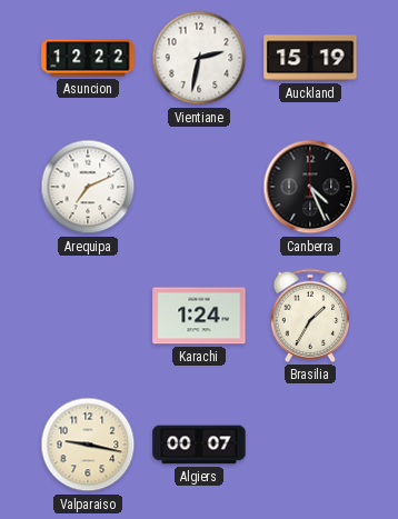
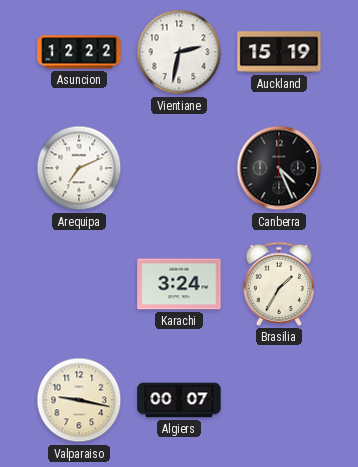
Karachi: 1:24 -> 3:24
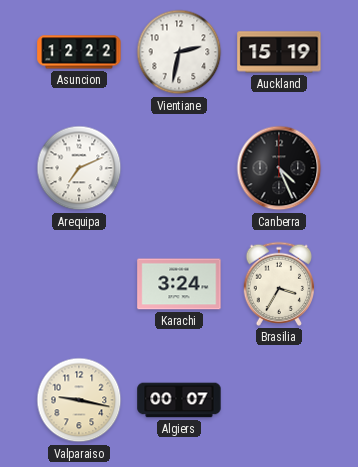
Brasilia: 1:35 -> 3:35
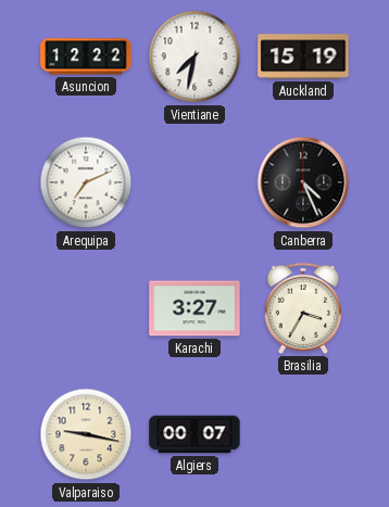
Vientiane: 2:32 -> 7:32
Karachi: 3:24 -> 3:27
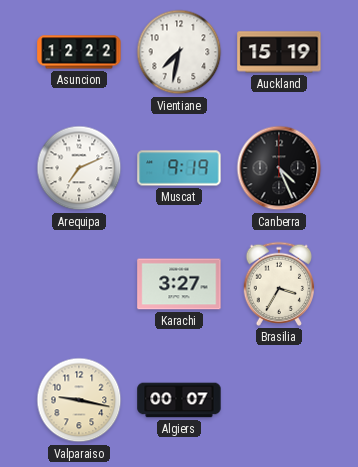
Muscat: none -> 9:19
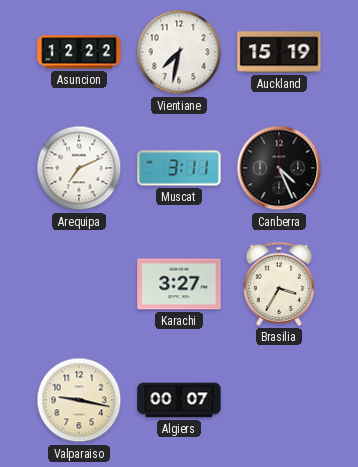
Muscat: 9:19 -> 3:11
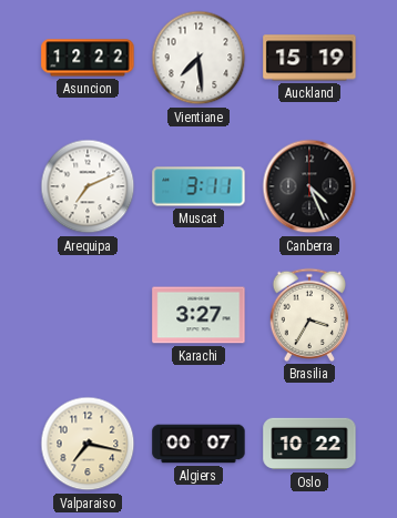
Vientiane: 7:32 -> 7:29
Valparaiso: 9:17 -> 7:17
Oslo: none -> 10:22
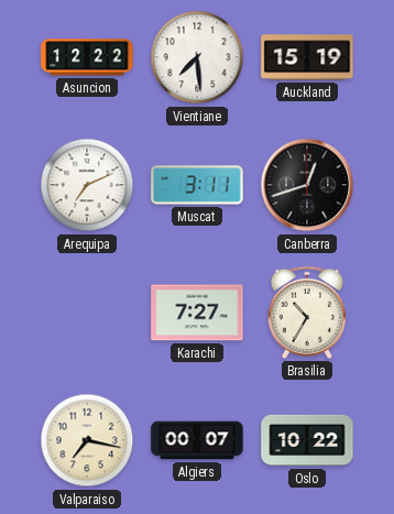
Canberra: 4:26 -> 12:42
Karachi: 3:27 -> 7:27
Brasilia: 3:35 -> 10:35
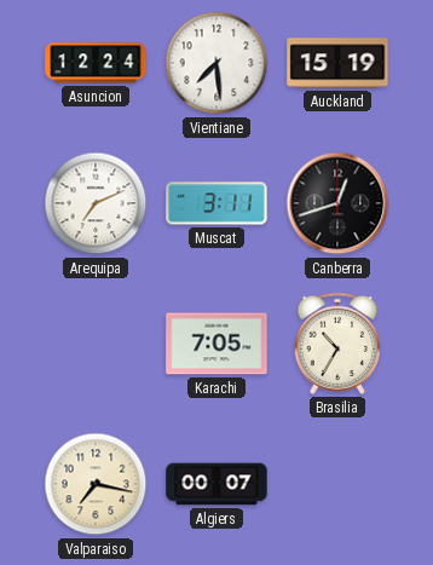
Asuncion: 12:22 -> 12:24
Karachi: 7:27 -> 7:05
Oslo: 10:22 -> none
